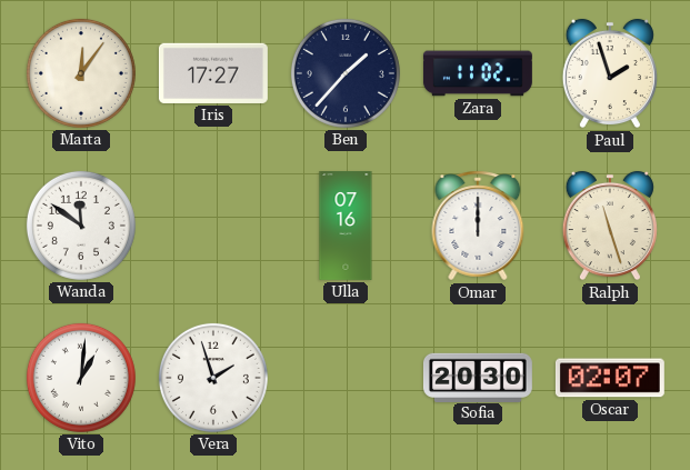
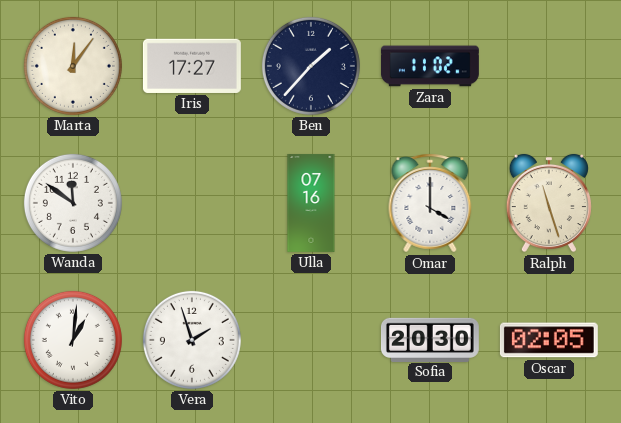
Paul: 1:57 -> none
Omar: 12:00 -> 4:00
Oscar: 02:07 -> 02:05
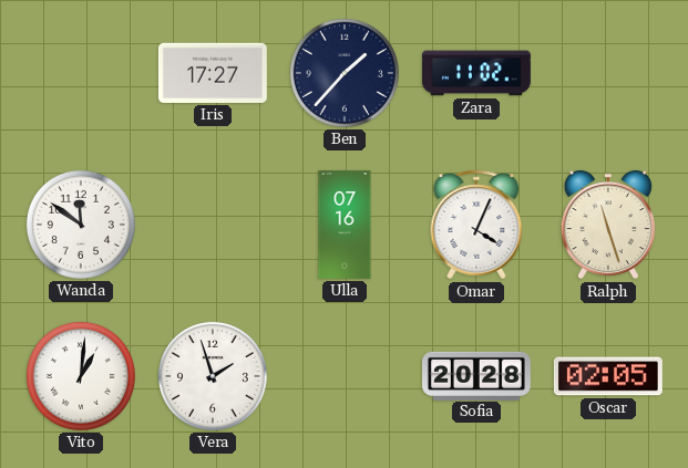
Marta: 12:06 -> none
Omar: 4:00 -> 4:04
Sofia: 20:30 -> 20:28
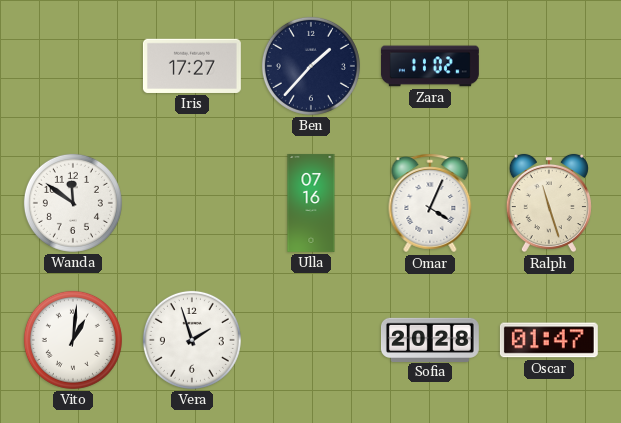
Oscar: 02:05 -> 01:47
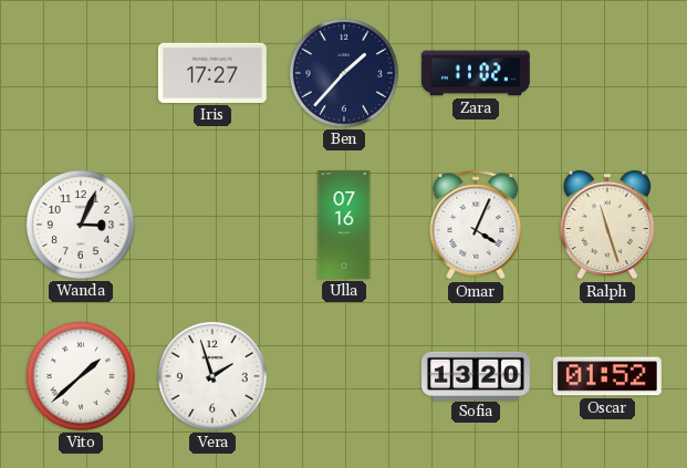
Wanda: 11:51 -> 3:04
Vito: 1:01 -> 1:38
Sofia: 20:28 -> 13:20
Oscar: 01:47 -> 01:52
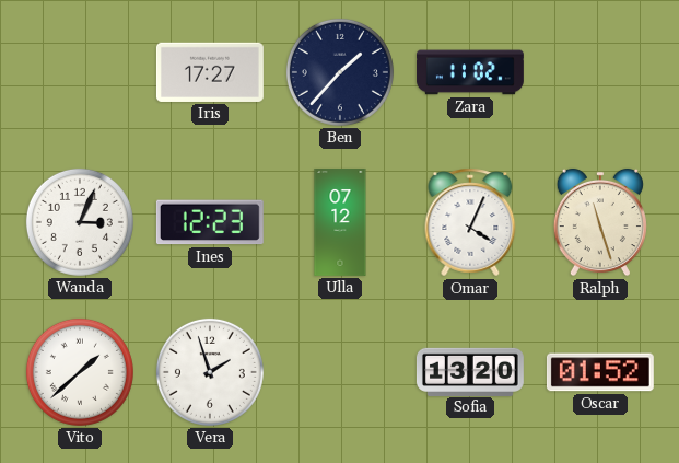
Ines: none -> 12:23
Ulla: 07:16 -> 07:12
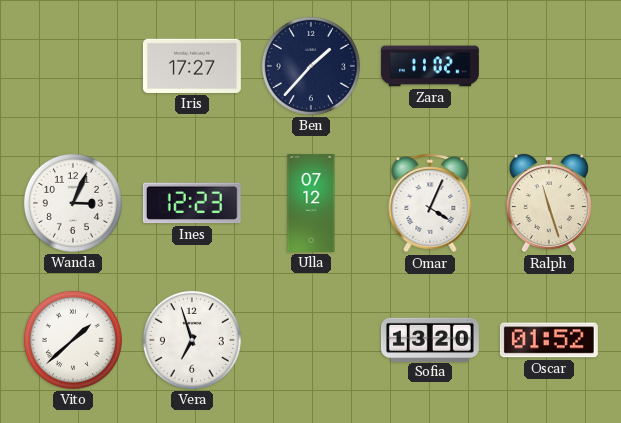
Vera: 1:57 -> 6:57
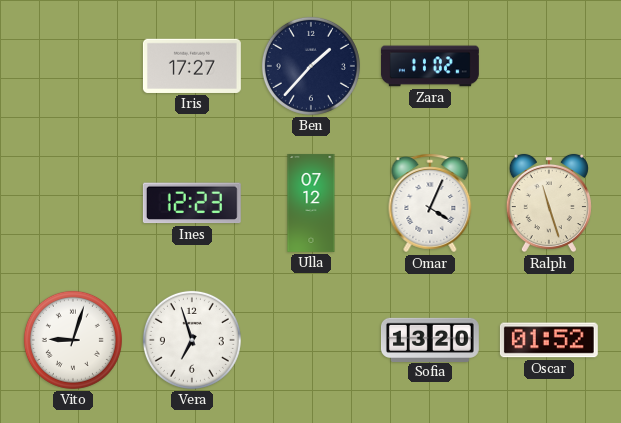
Wanda: 3:04 -> none
Vito: 1:38 -> 9:03
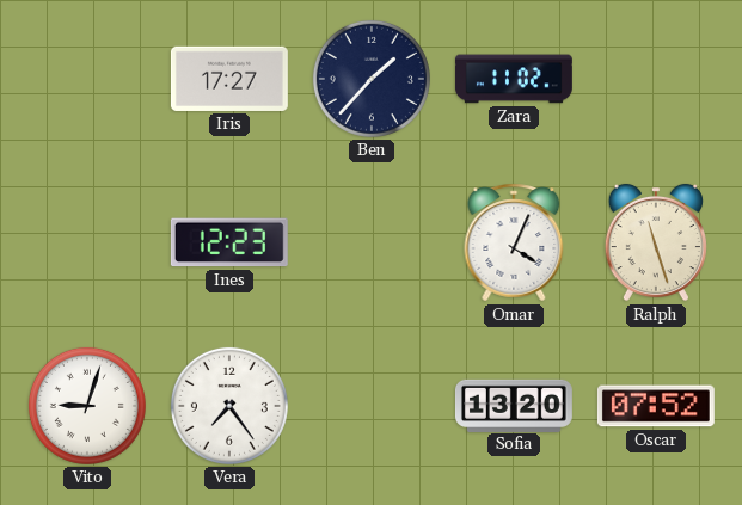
Ulla: 07:12 -> none
Vera: 6:57 -> 7:24
Oscar: 01:52 -> 07:52
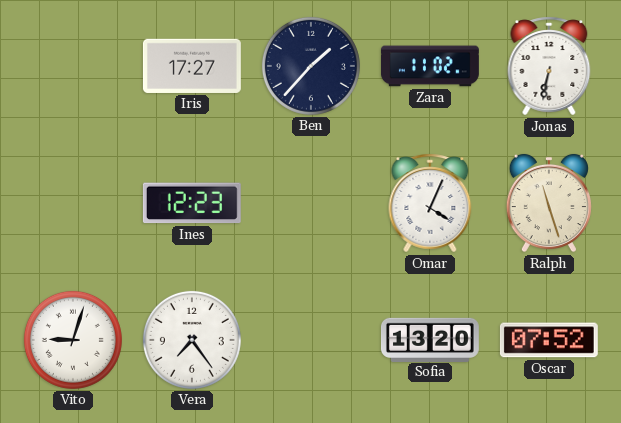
Jonas: none -> 6:32
